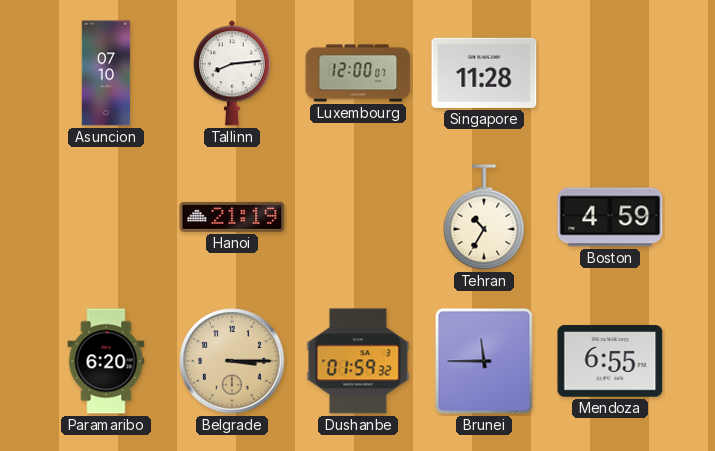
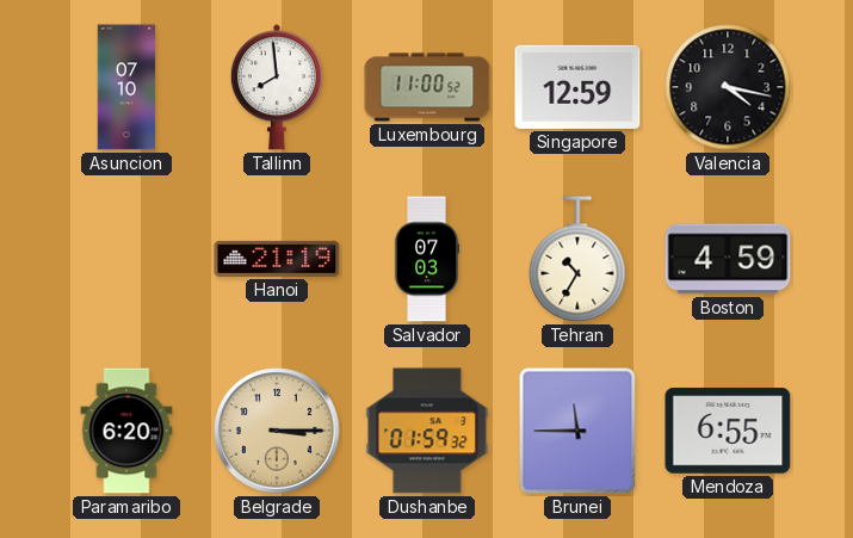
Tallinn: 8:14 -> 7:59
Luxembourg: 12:00 -> 11:00
Singapore: 11:28 -> 12:59
Valencia: none -> 4:17
Salvador: none -> 07:03
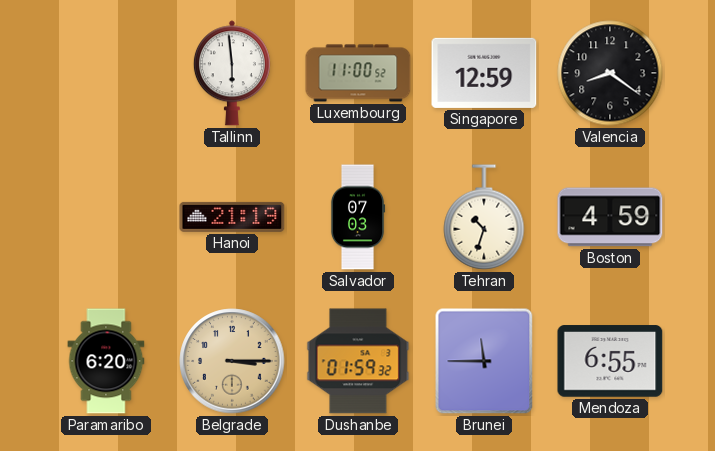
Asuncion: 07:10 -> none
Tallinn: 7:59 -> 5:59
Valencia: 4:17 -> 8:21
Tehran: 10:35 -> 10:33
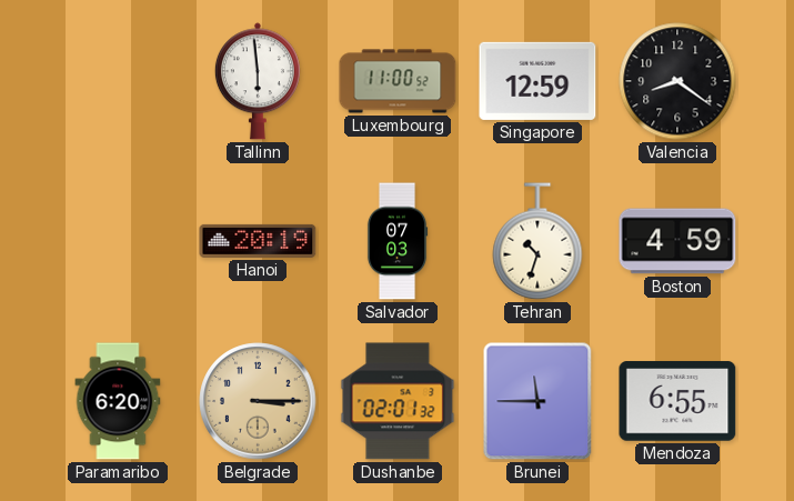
Hanoi: 21:19 -> 20:19
Dushanbe: 01:59 -> 02:01
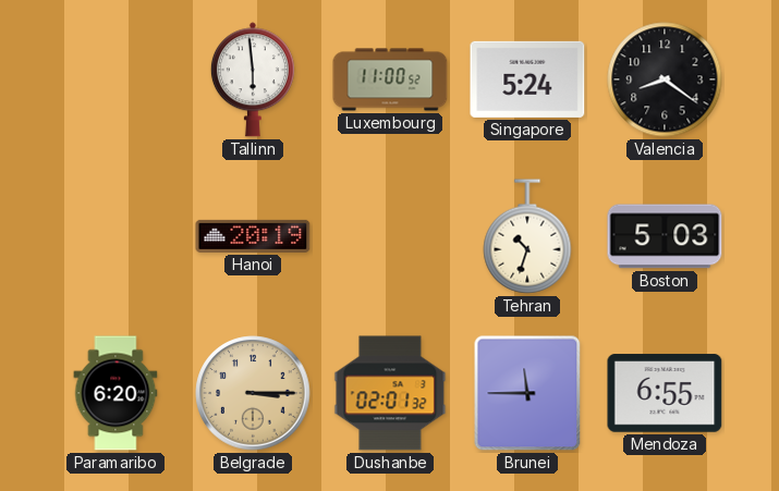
Singapore: 12:59 -> 5:24
Salvador: 07:03 -> none
Boston: 4:59 -> 5:03
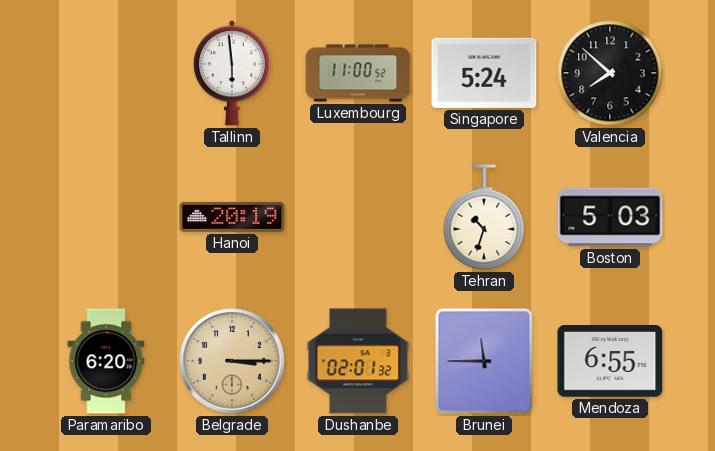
Valencia: 8:21 -> 7:52
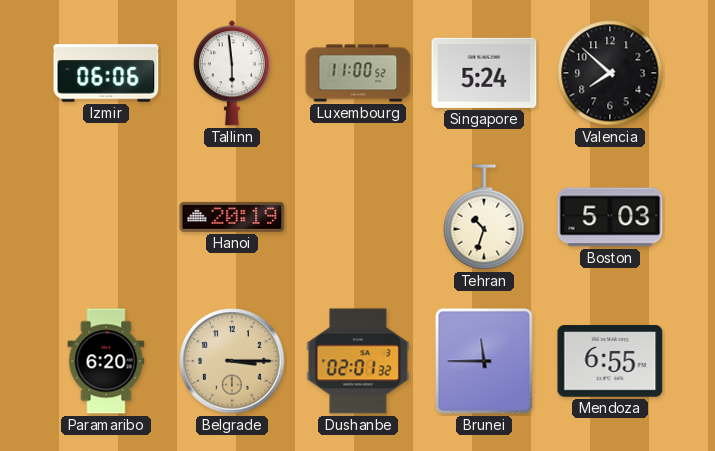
Izmir: none -> 06:06
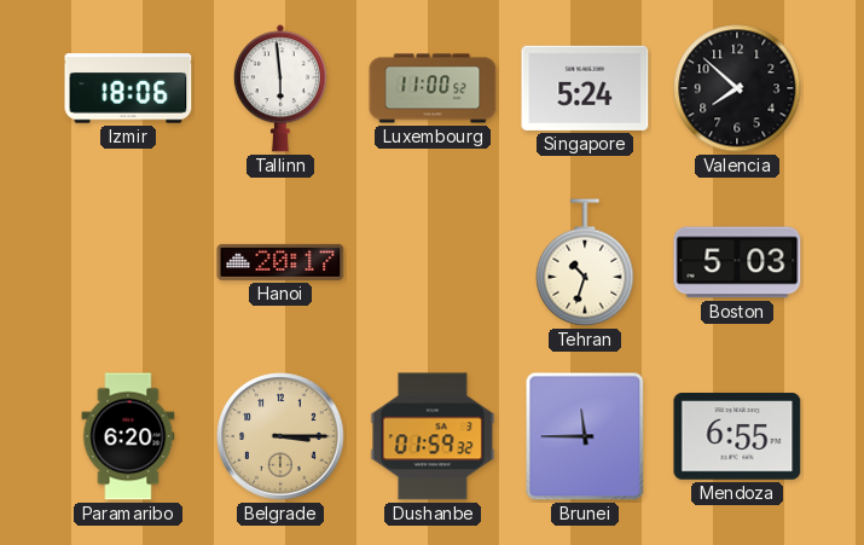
Izmir: 06:06 -> 18:06
Hanoi: 20:19 -> 20:17
Dushanbe: 02:01 -> 01:59
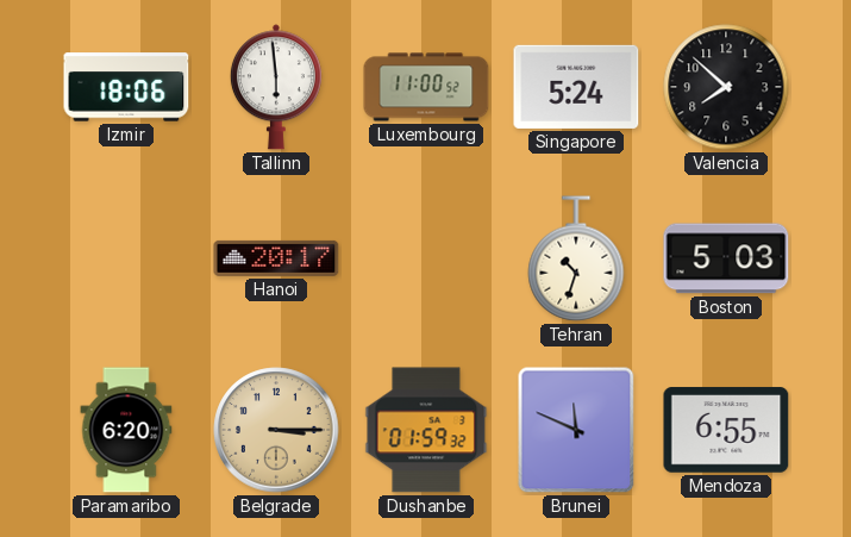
Brunei: 11:45 -> 11:49
